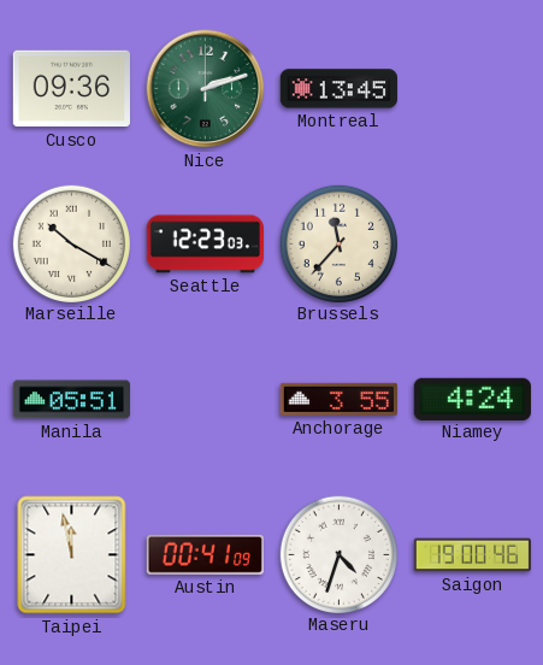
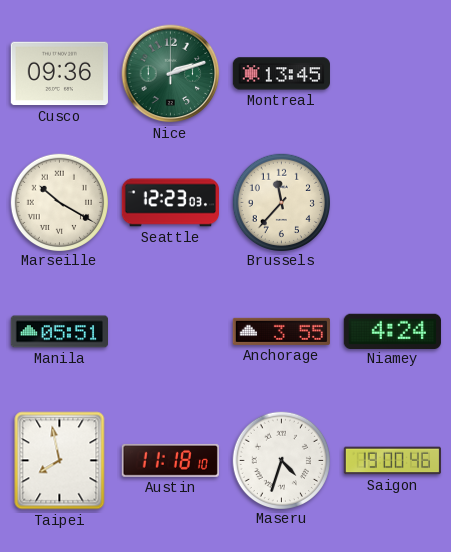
Taipei: 11:58 -> 7:58
Austin: 00:41 -> 11:18
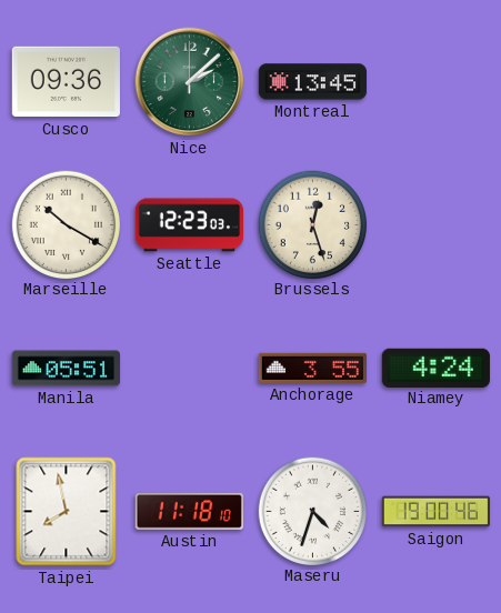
Nice: 2:12 -> 2:08
Brussels: 11:37 -> 12:27
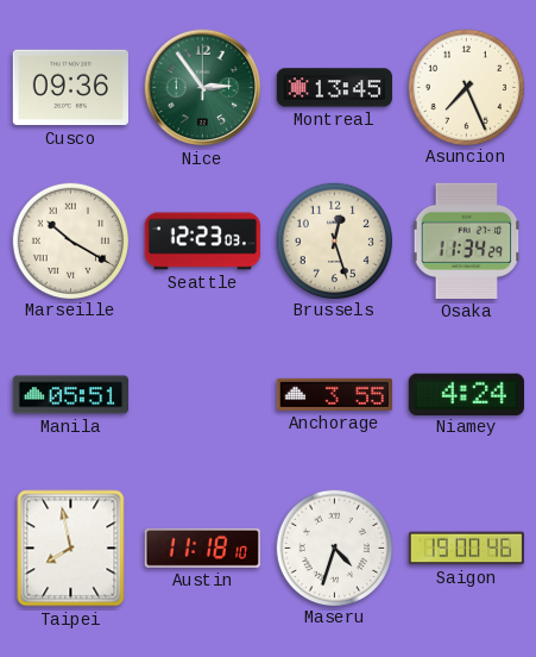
Nice: 2:08 -> 2:54
Asuncion: none -> 7:26
Osaka: none -> 11:34
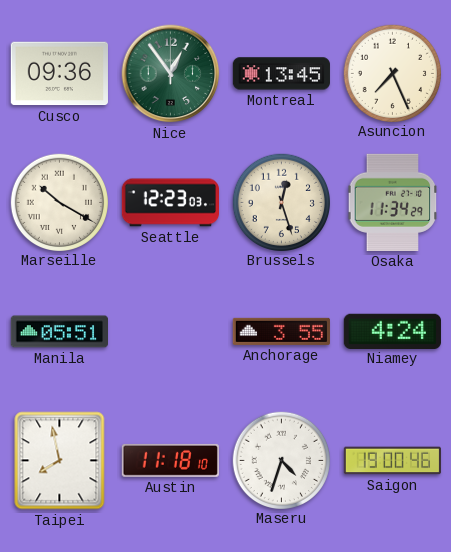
Nice: 2:54 -> 12:54
